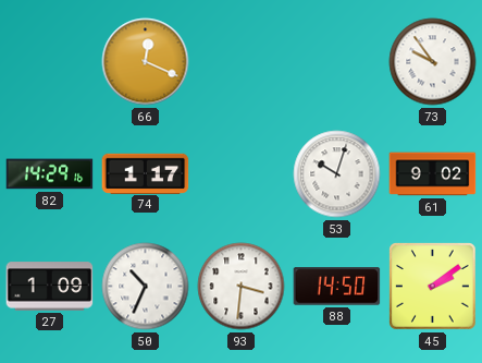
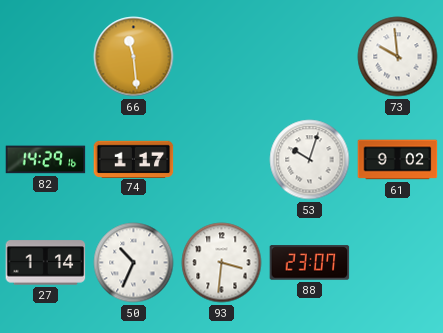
66: 12:19 -> 11:29
73: 9:54 -> 9:59
27: 1:09 -> 1:14
88: 14:50 -> 23:07
45: 2:09 -> none
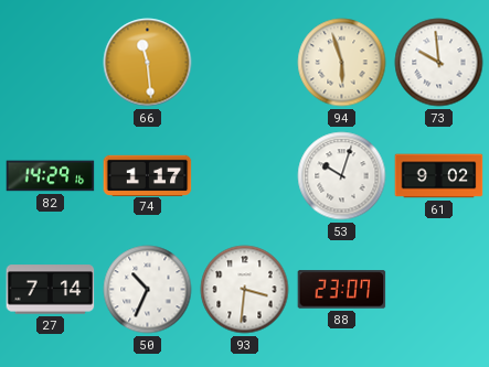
94: none -> 5:57
27: 1:14 -> 7:14
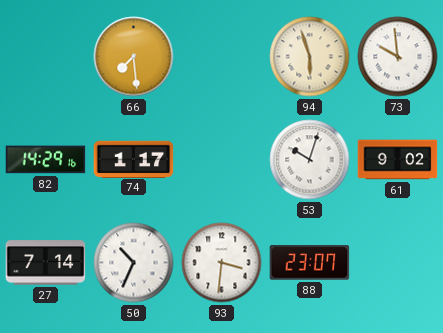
66: 11:29 -> 7:29
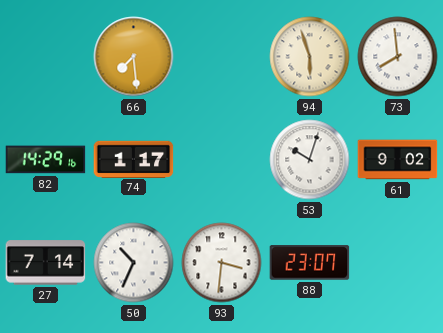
73: 9:59 -> 7:59
